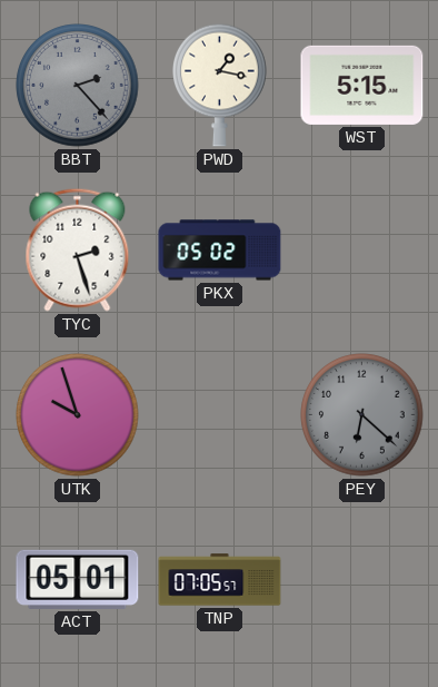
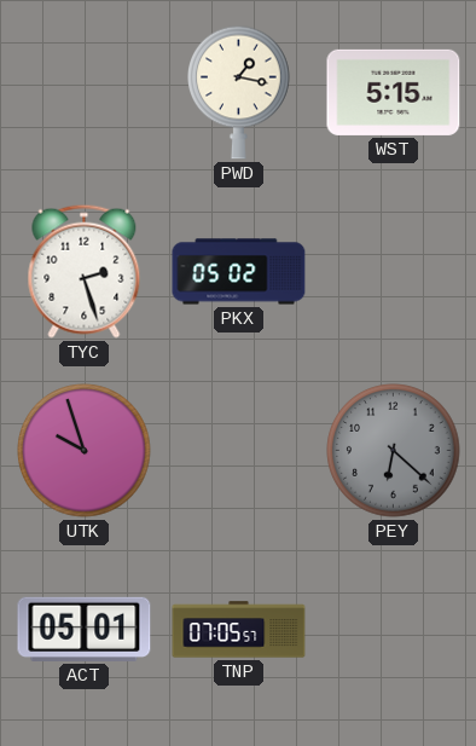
BBT: 2:23 -> none
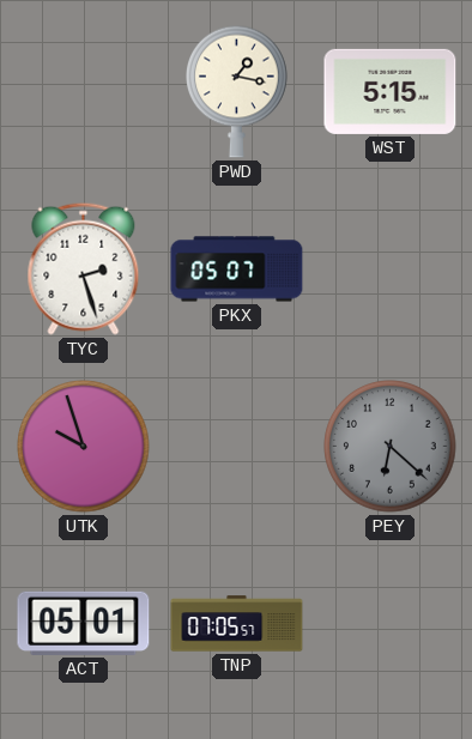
PKX: 05:02 -> 05:07
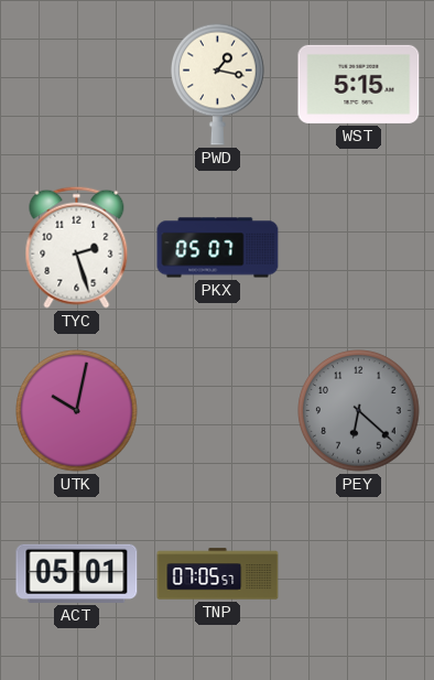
UTK: 9:57 -> 10:02
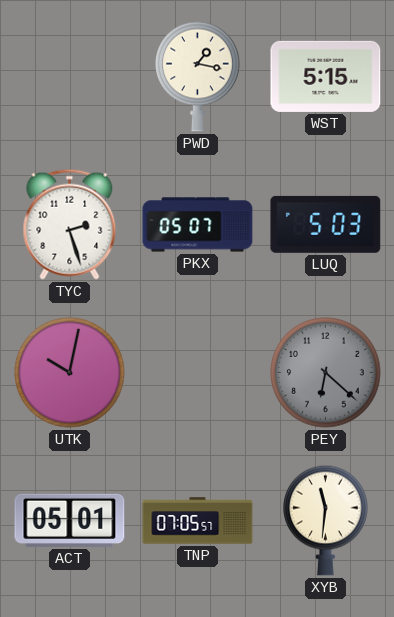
LUQ: none -> 5:03
XYB: none -> 11:31
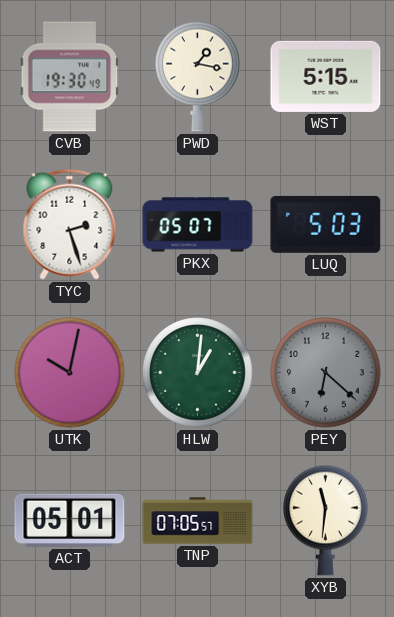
CVB: none -> 19:30
HLW: none -> 1:01
